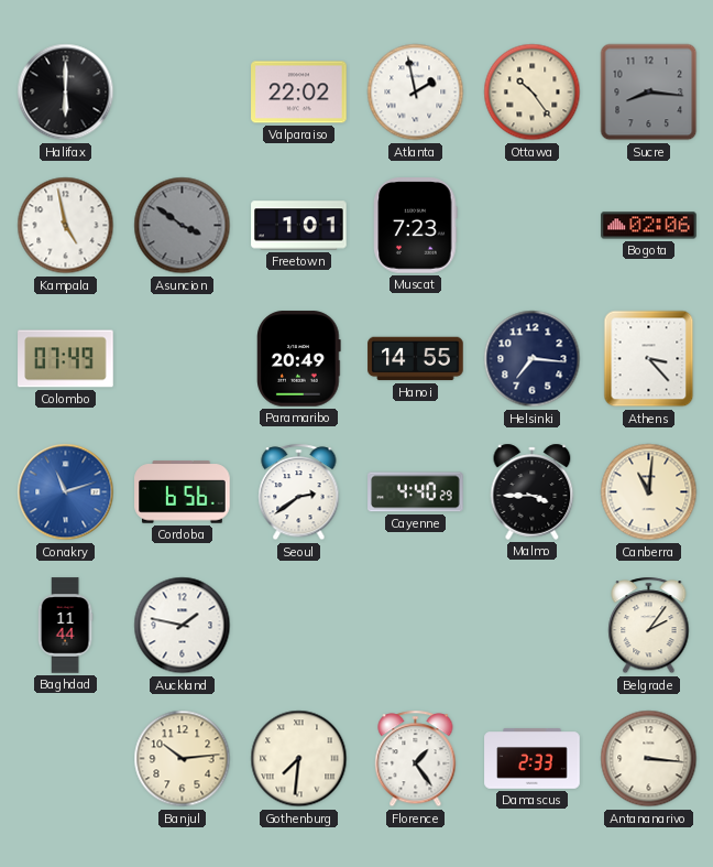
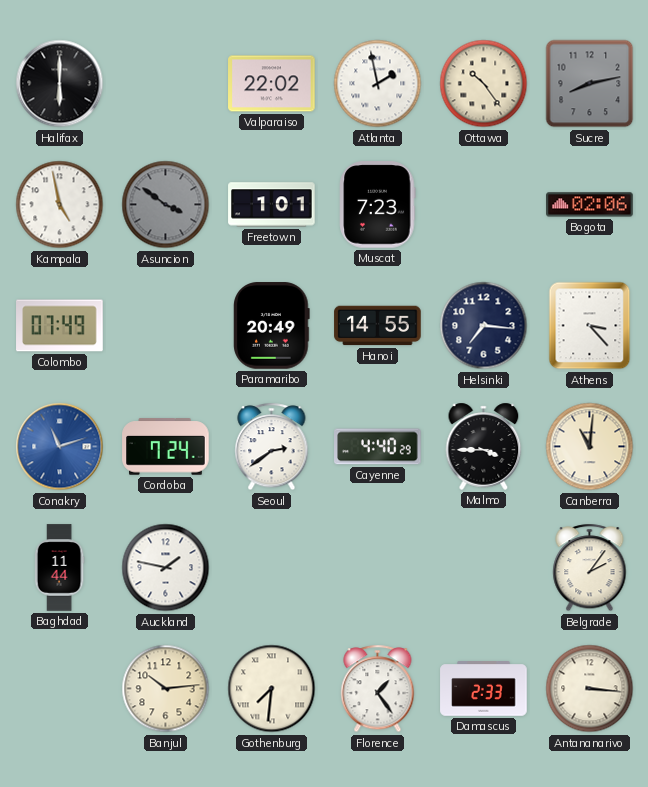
Sucre: 8:16 -> 8:13
Cordoba: 6:56 -> 7:24
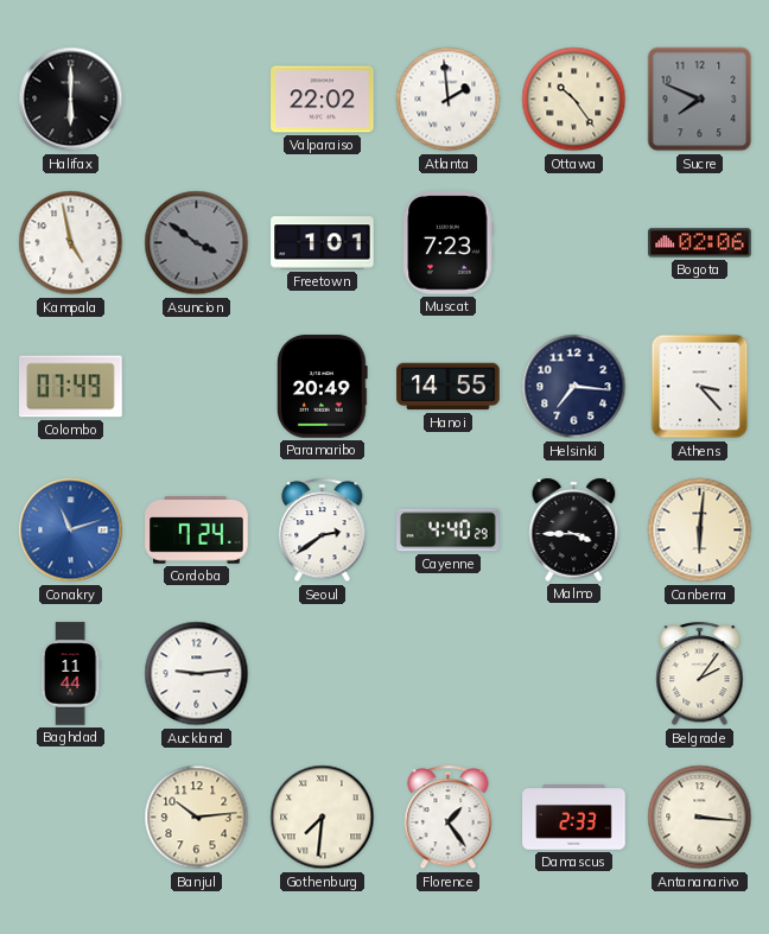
Atlanta: 1:58 -> 1:59
Sucre: 8:13 -> 7:49
Canberra: 11:01 -> 6:01
Auckland: 1:47 -> 9:14
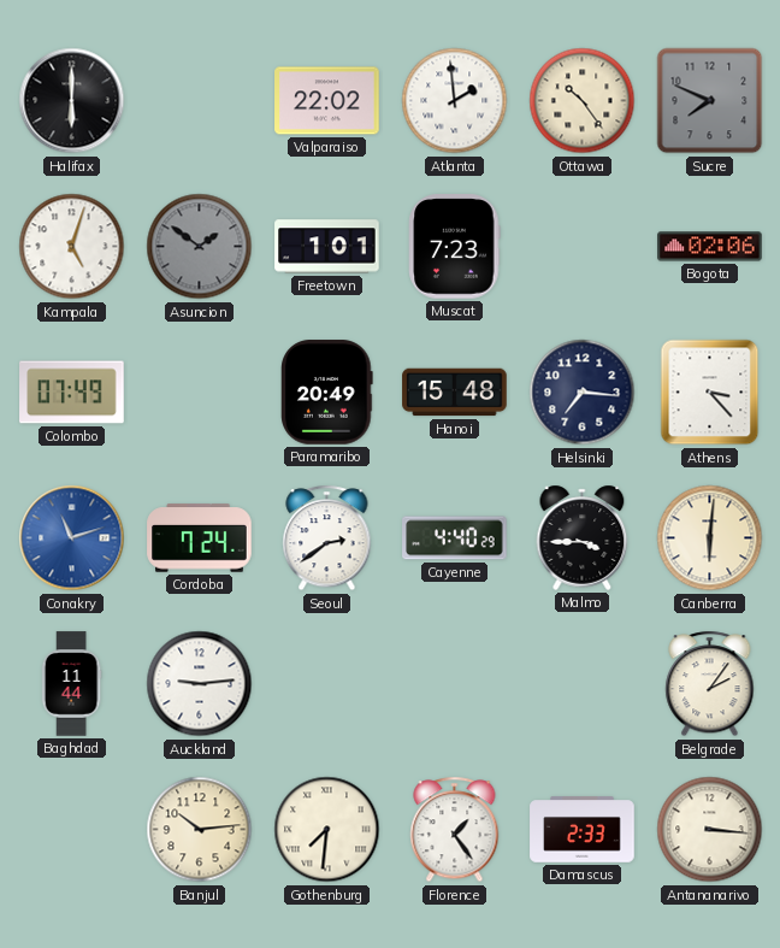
Kampala: 4:58 -> 5:03
Asuncion: 3:51 -> 1:51
Hanoi: 14:55 -> 15:48
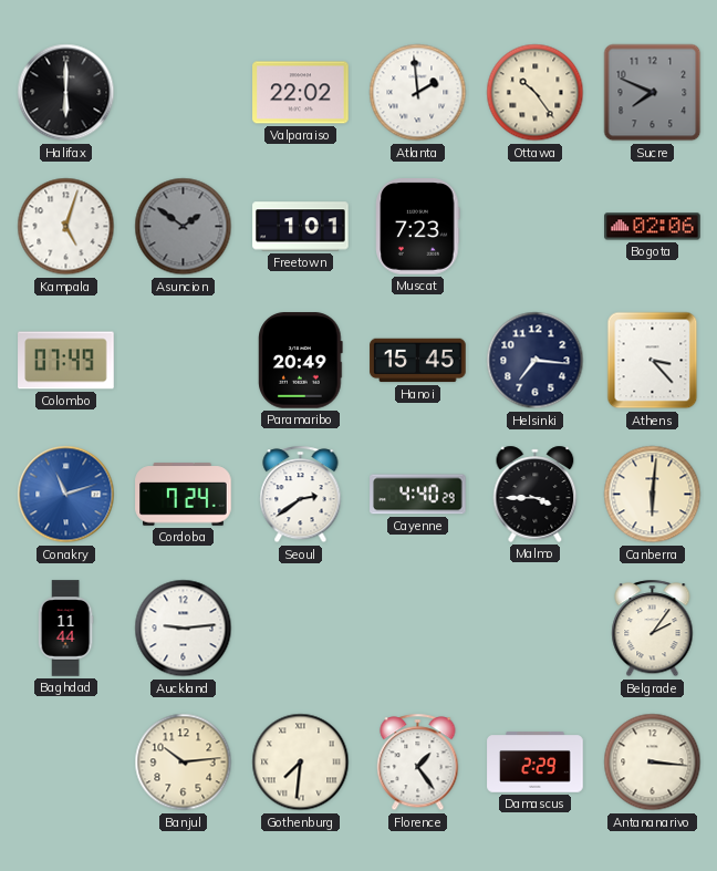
Hanoi: 15:48 -> 15:45
Damascus: 2:33 -> 2:29
